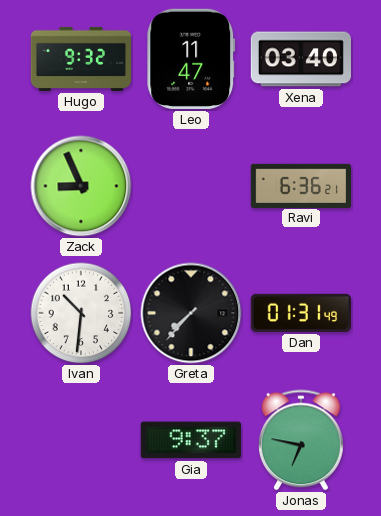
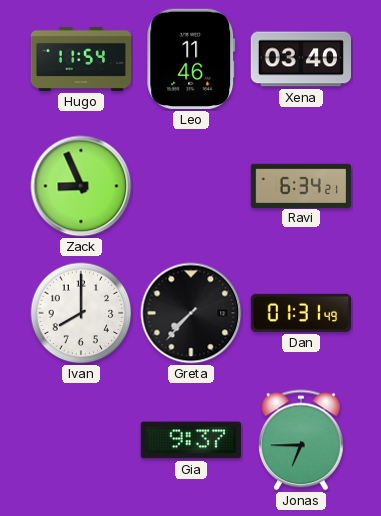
Hugo: 9:32 -> 11:54
Leo: 11:47 -> 11:46
Ravi: 6:36 -> 6:34
Ivan: 10:31 -> 8:00
Jonas: 6:47 -> 6:45
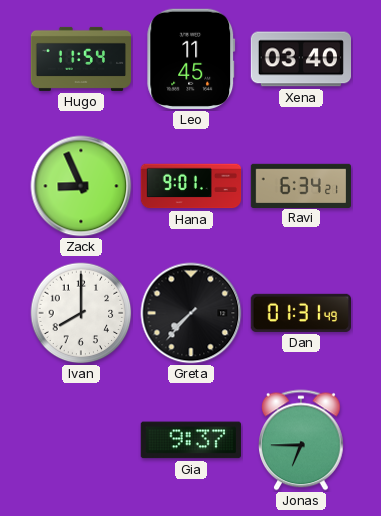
Leo: 11:46 -> 11:45
Hana: none -> 9:01
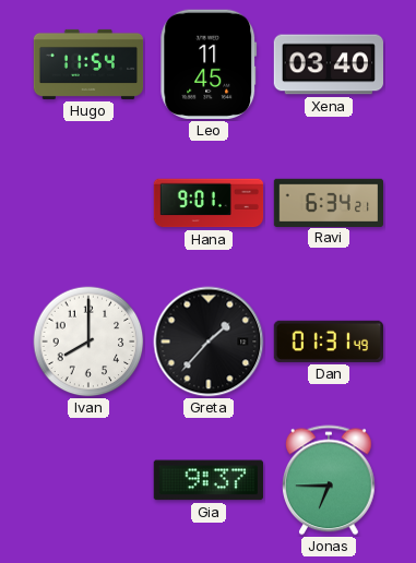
Zack: 8:56 -> none
Greta: 7:37 -> 1:37
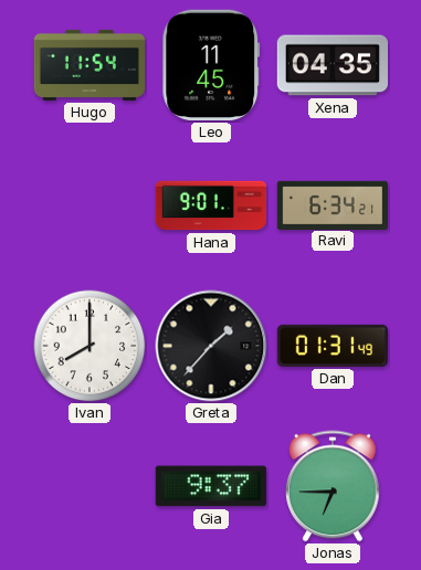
Xena: 03:40 -> 04:35
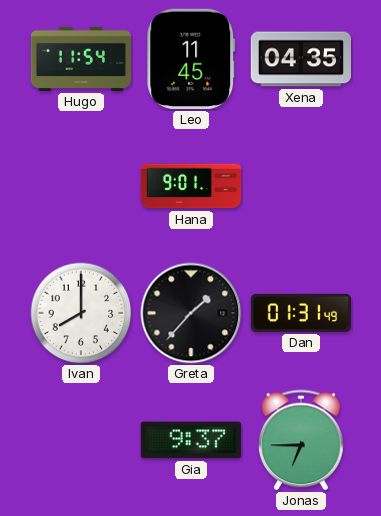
Ravi: 6:34 -> none
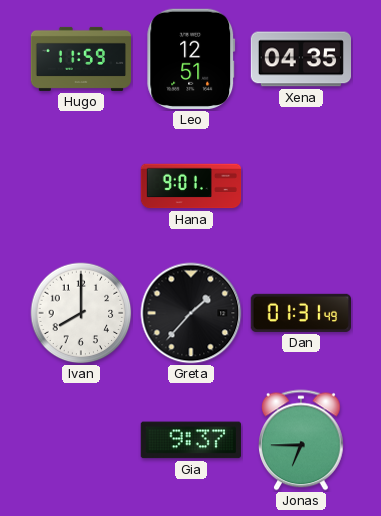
Hugo: 11:54 -> 11:59
Leo: 11:45 -> 12:51
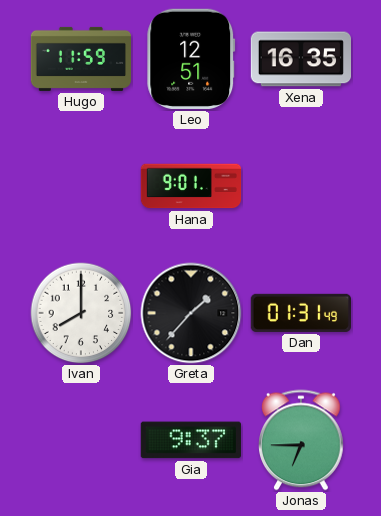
Xena: 04:35 -> 16:35
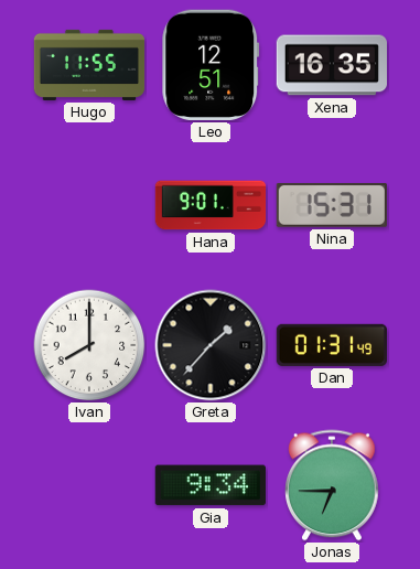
Hugo: 11:59 -> 11:55
Nina: none -> 15:31
Gia: 9:37 -> 9:34
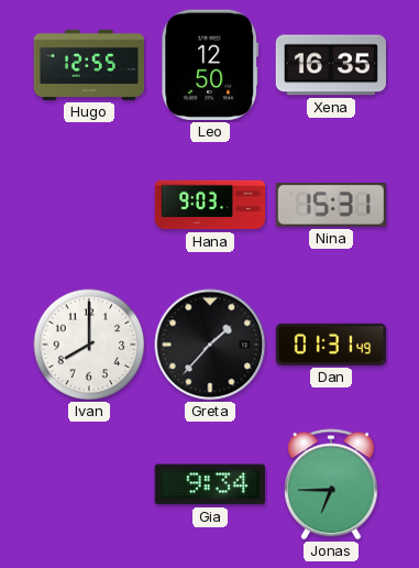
Hugo: 11:55 -> 12:55
Leo: 12:51 -> 12:50
Hana: 9:01 -> 9:03
